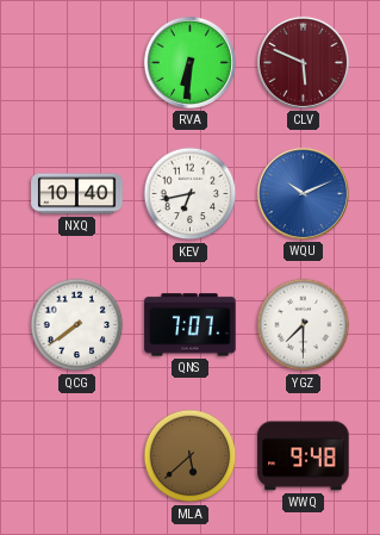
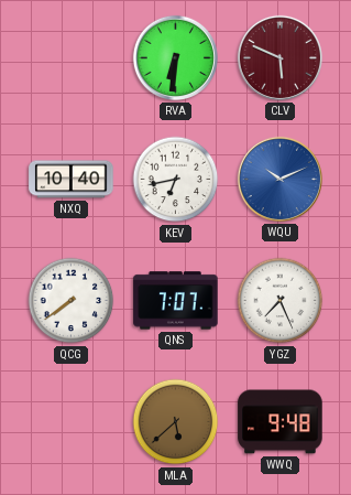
YGZ: 7:30 -> 7:26
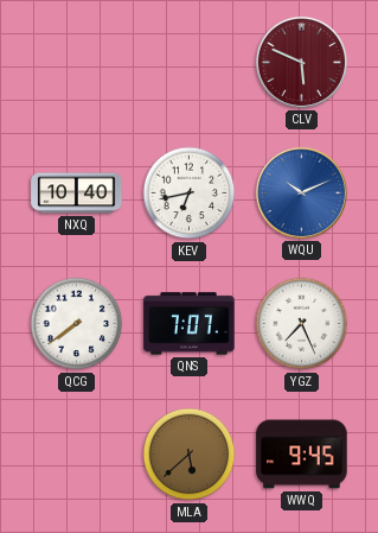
RVA: 6:31 -> none
WWQ: 9:48 -> 9:45
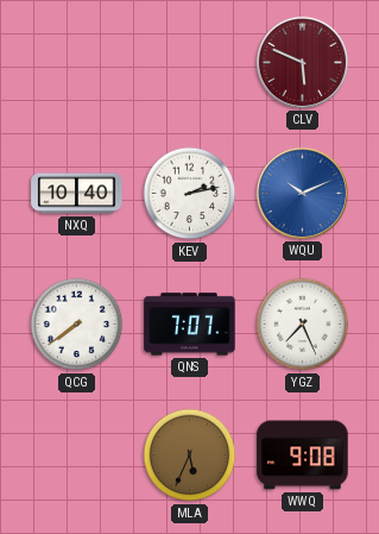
KEV: 6:43 -> 2:13
MLA: 5:38 -> 5:34
WWQ: 9:45 -> 9:08
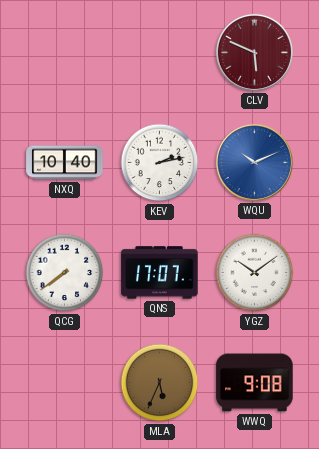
QNS: 7:07 -> 17:07
YGZ: 7:26 -> 10:09
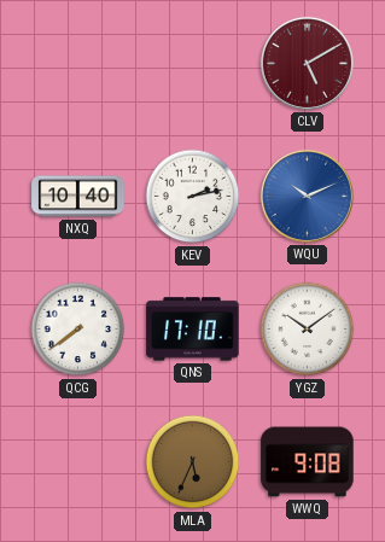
CLV: 5:49 -> 5:10
QNS: 17:07 -> 17:10
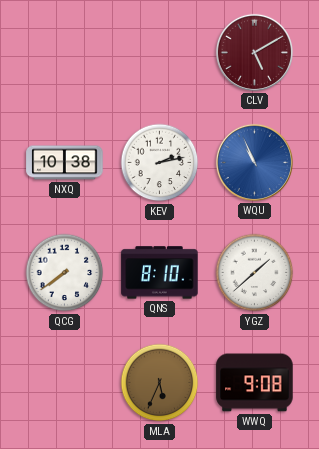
NXQ: 10:40 -> 10:38
WQU: 10:11 -> 10:56
QNS: 17:10 -> 8:10
YGZ: 10:09 -> 1:38
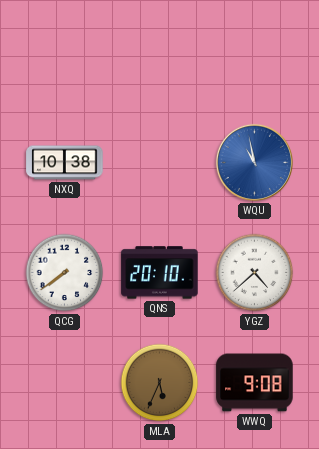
CLV: 5:10 -> none
KEV: 2:13 -> none
WQU: 10:56 -> 10:58
QNS: 8:10 -> 20:10
YGZ: 1:38 -> 4:38
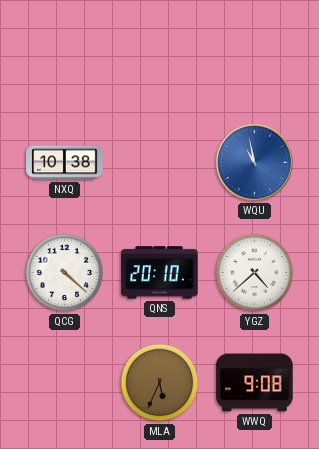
QCG: 7:39 -> 4:22
